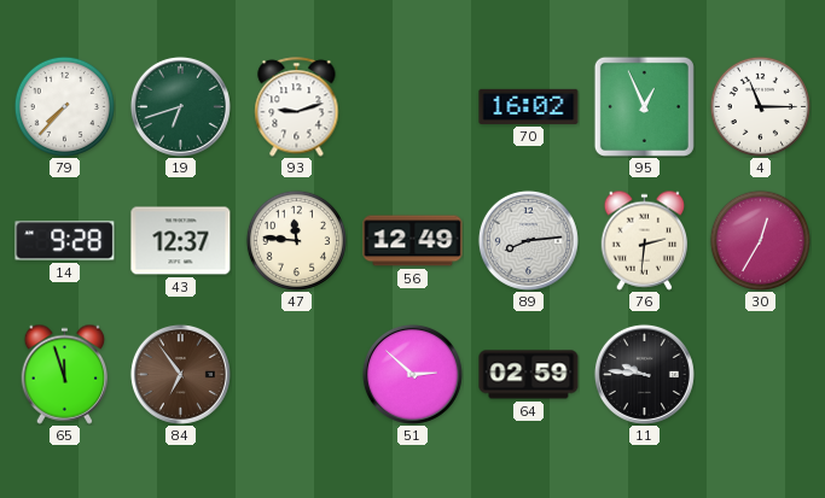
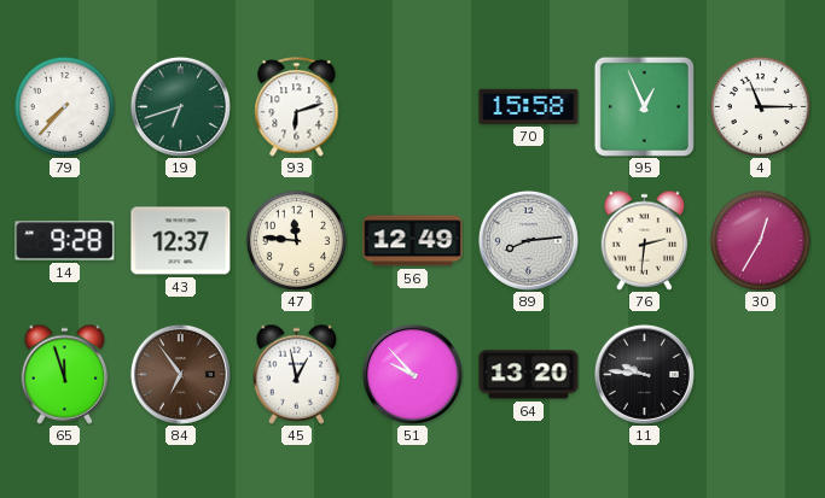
93: 9:12 -> 6:12
70: 16:02 -> 15:58
45: none -> 12:58
51: 2:52 -> 9:53
64: 02:59 -> 13:20
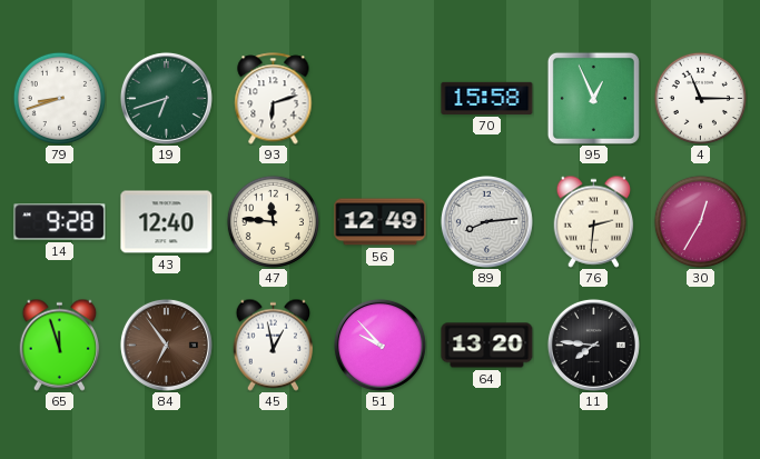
79: 7:37 -> 8:42
43: 12:37 -> 12:40
11: 9:46 -> 7:46
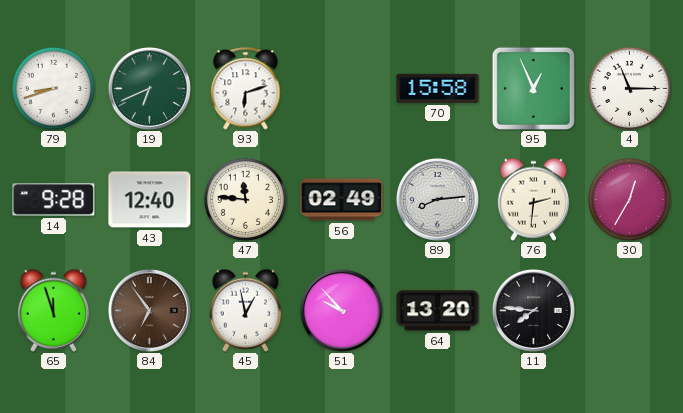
19: 6:42 -> 6:41
56: 12:49 -> 02:49
